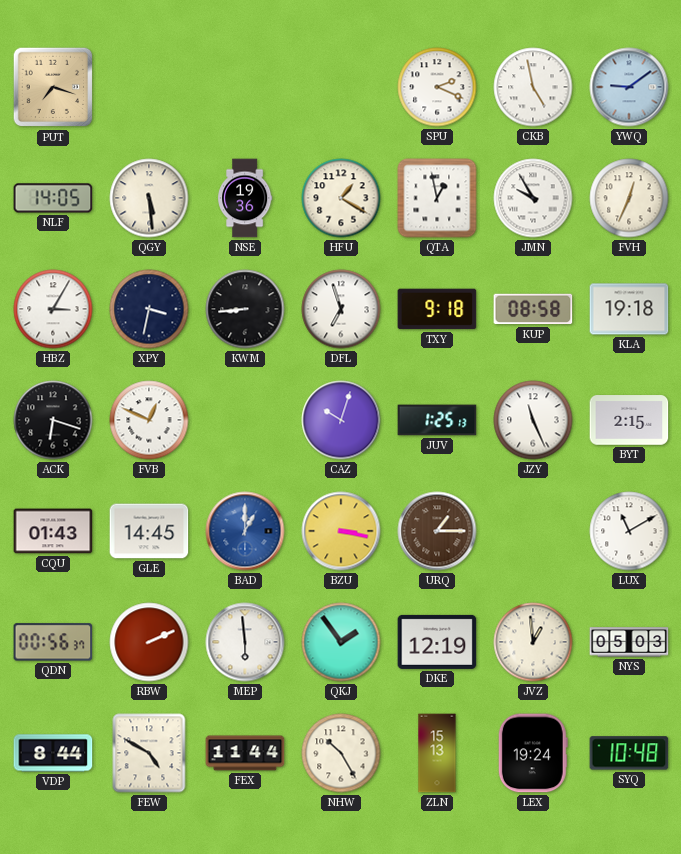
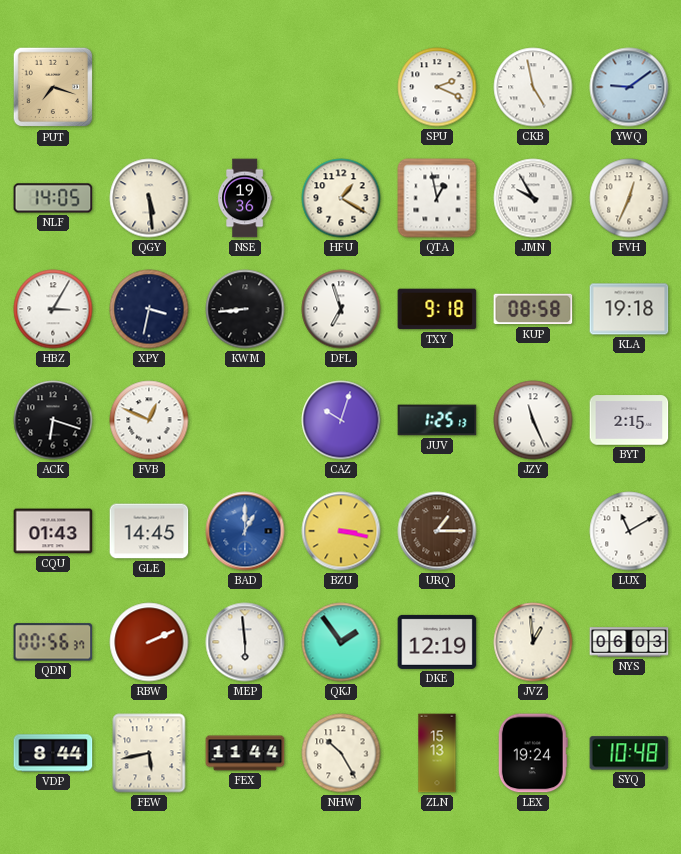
NYS: 05:03 -> 06:03
FEW: 4:50 -> 5:43
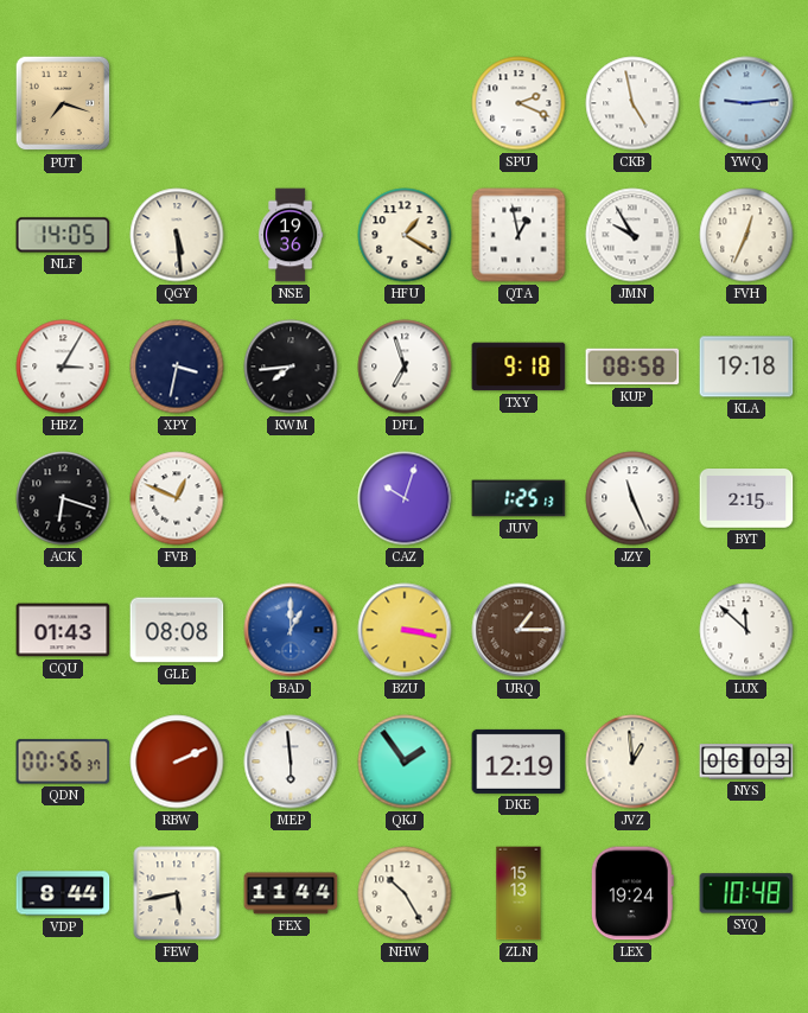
YWQ: 9:09 -> 9:14
KWM: 8:44 -> 7:44
GLE: 14:45 -> 08:08
LUX: 11:10 -> 11:52
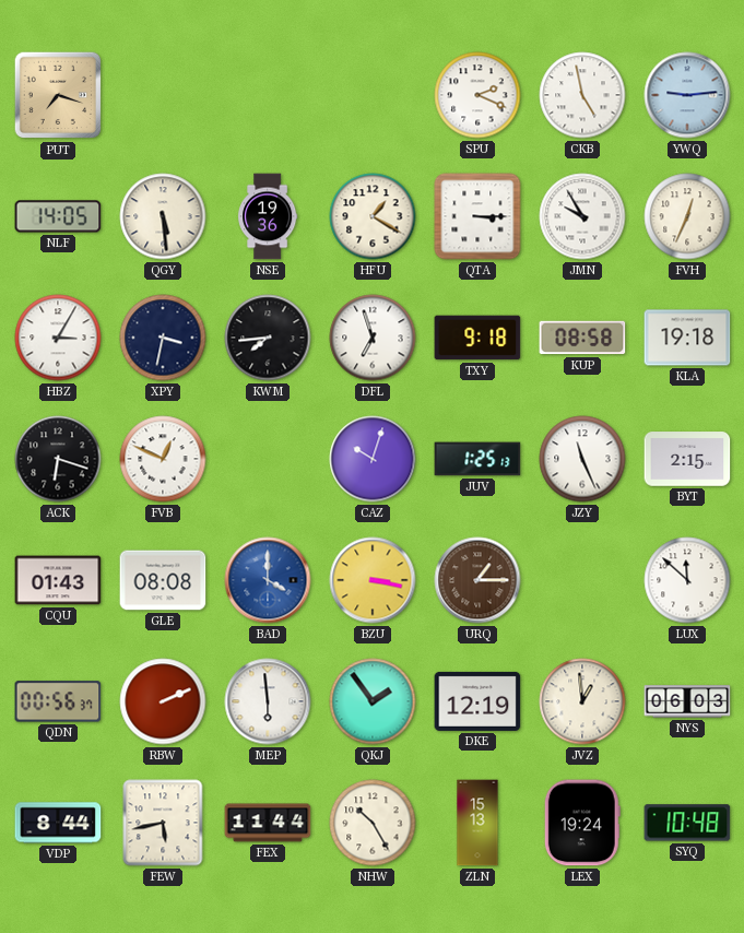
QTA: 12:58 -> 3:15
BAD: 1:00 -> 4:00
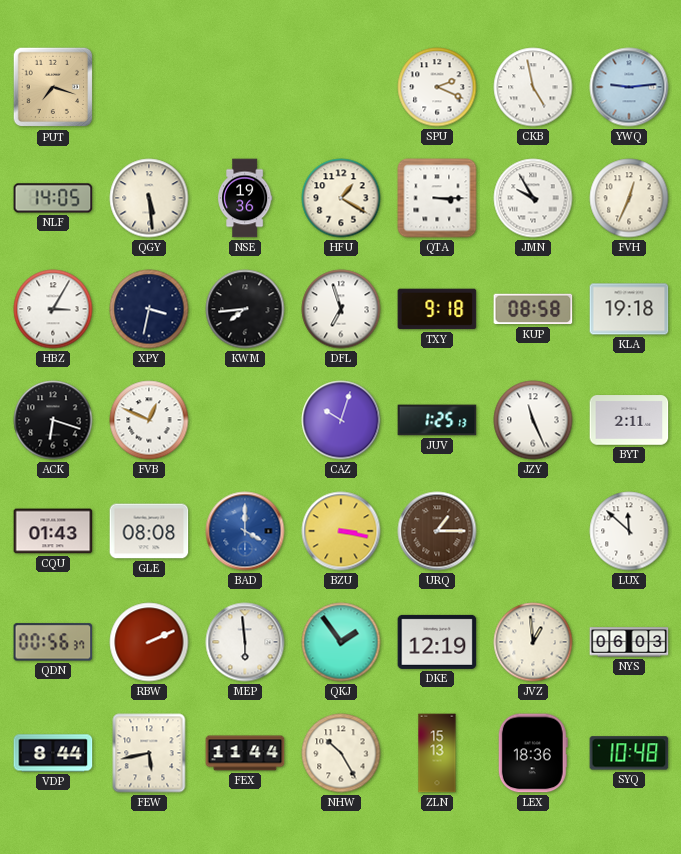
BYT: 2:15 -> 2:11
LEX: 19:24 -> 18:36
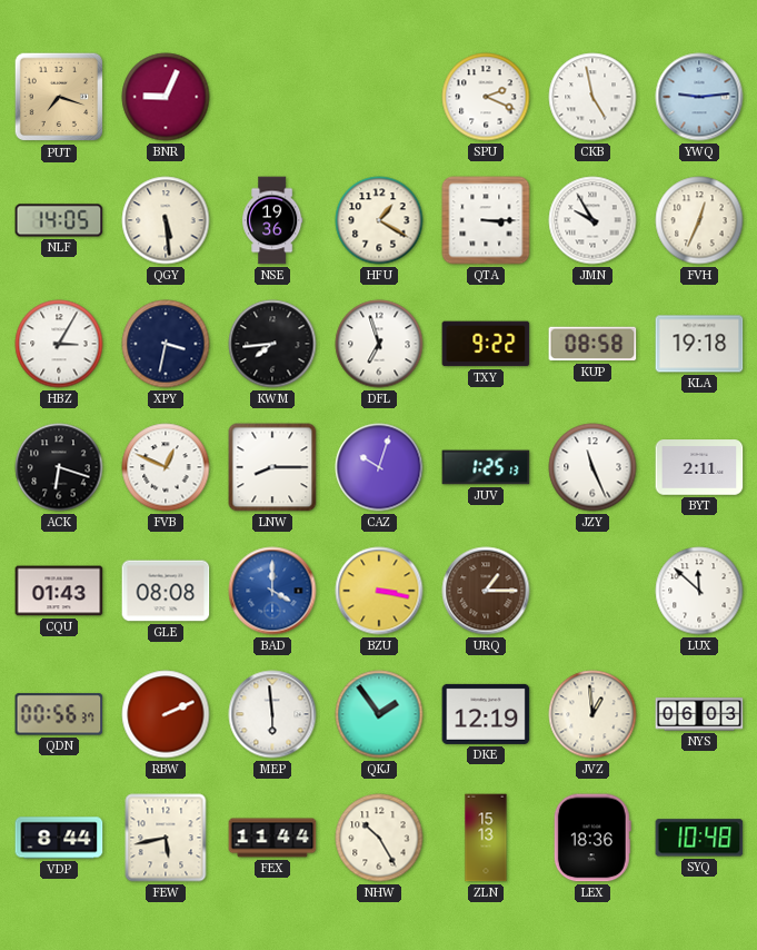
BNR: none -> 9:04
TXY: 9:18 -> 9:22
LNW: none -> 8:15
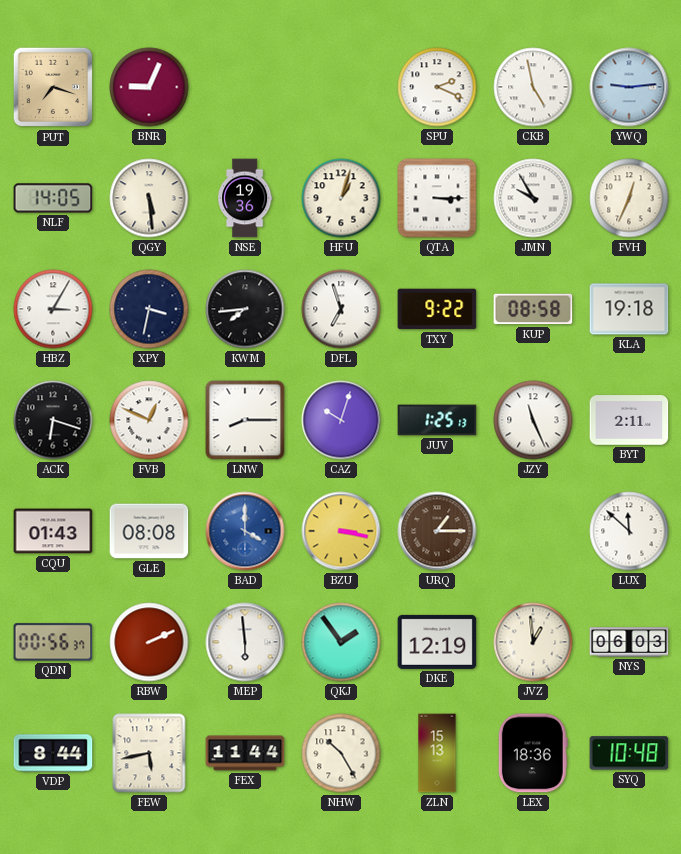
HFU: 1:20 -> 1:03
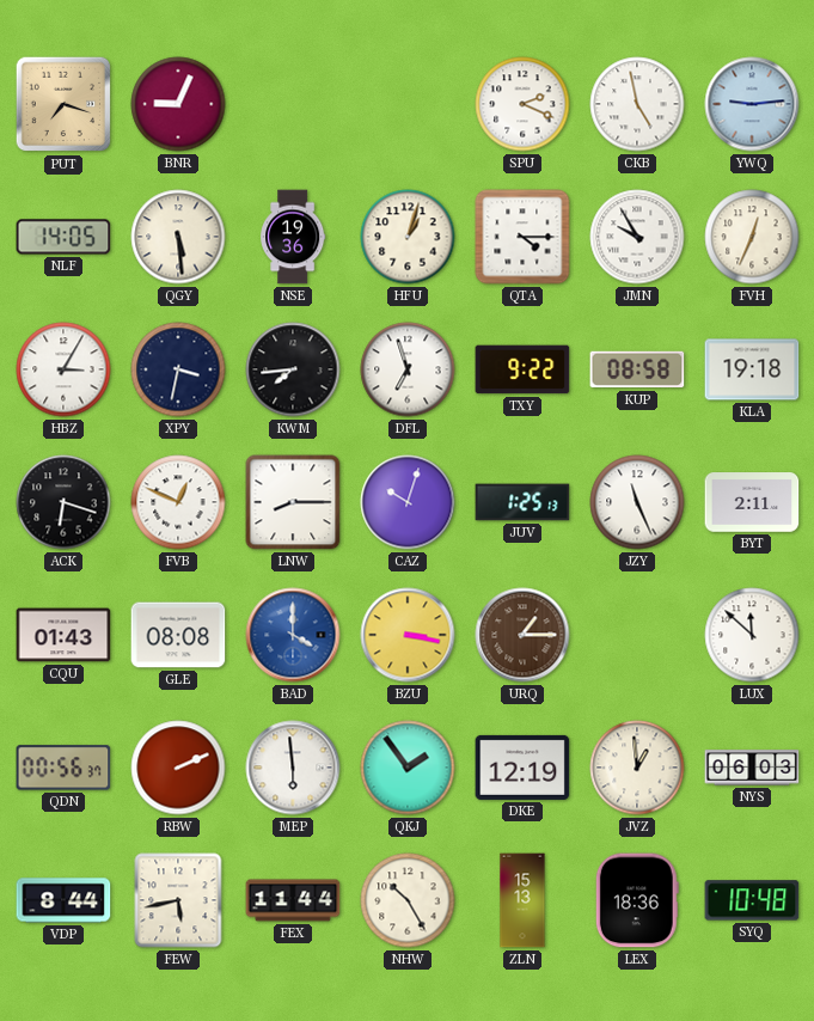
QTA: 3:15 -> 4:15
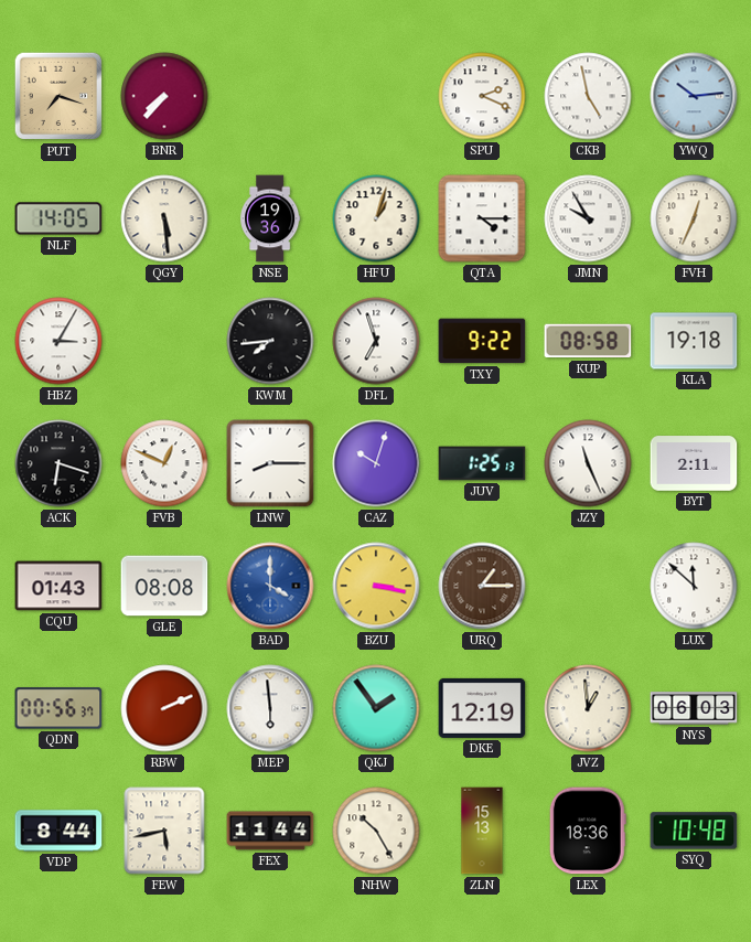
BNR: 9:04 -> 7:37
YWQ: 9:14 -> 10:14
XPY: 3:32 -> none
